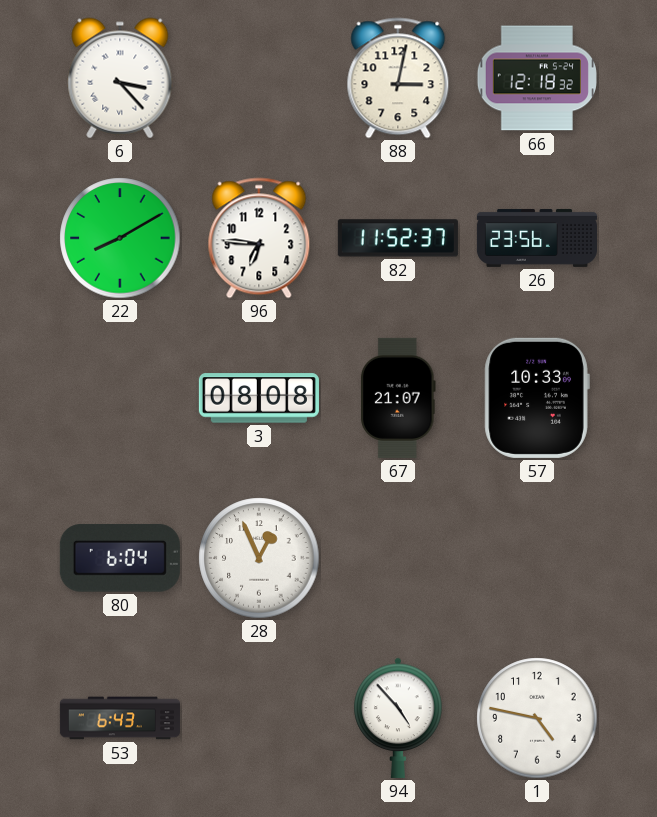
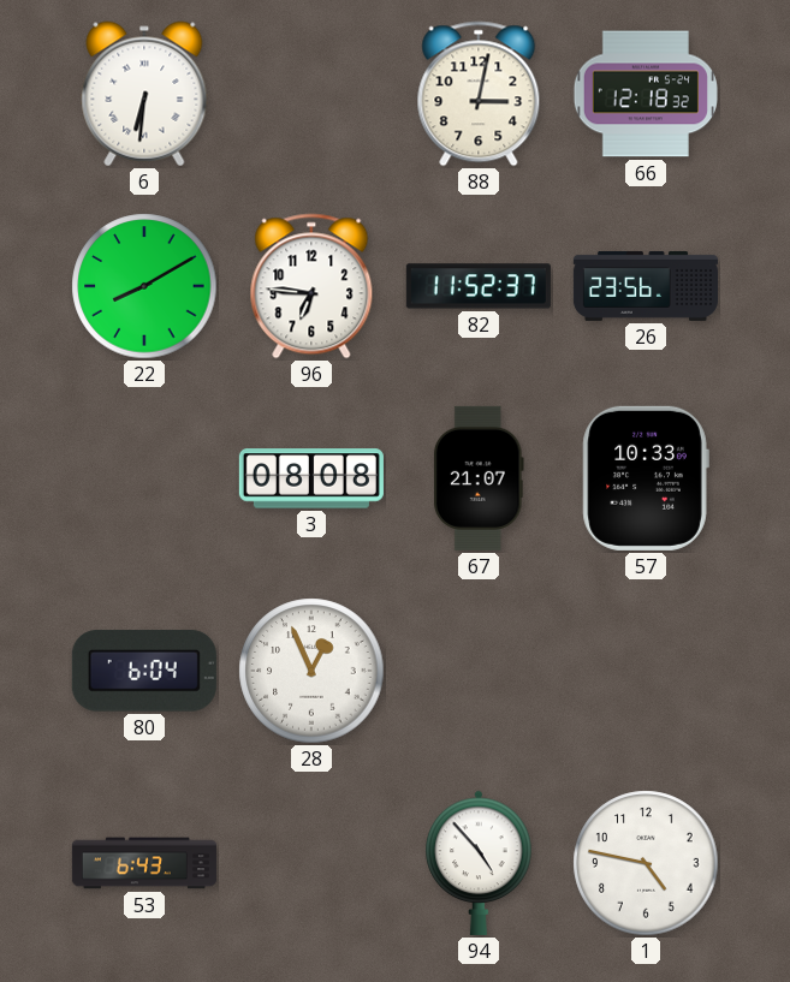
6: 3:23 -> 6:31
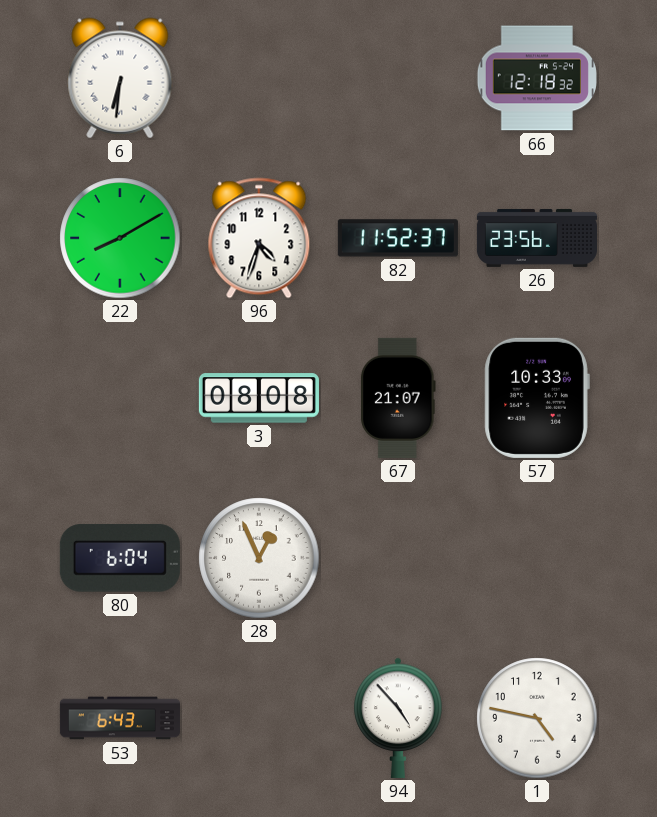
88: 3:02 -> none
96: 6:46 -> 4:33
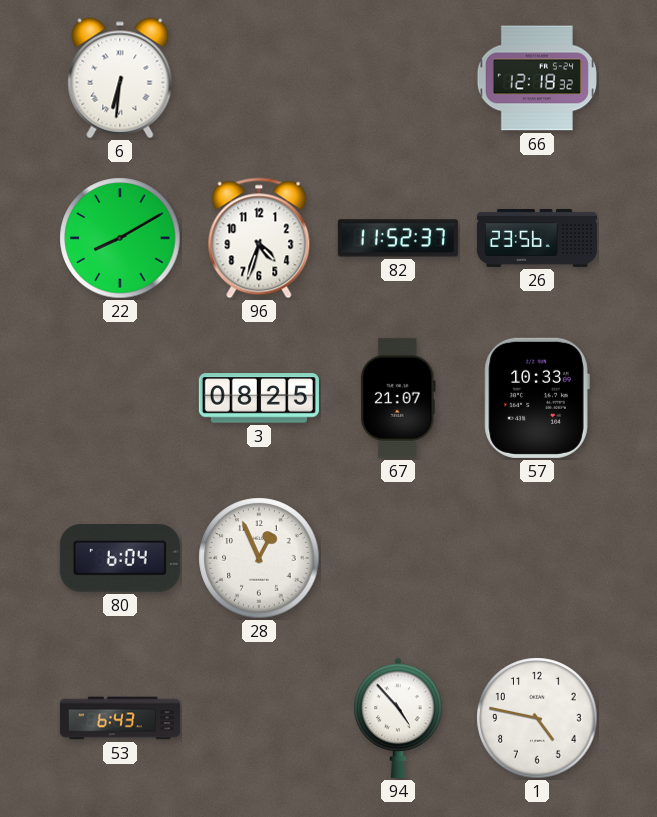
3: 08:08 -> 08:25
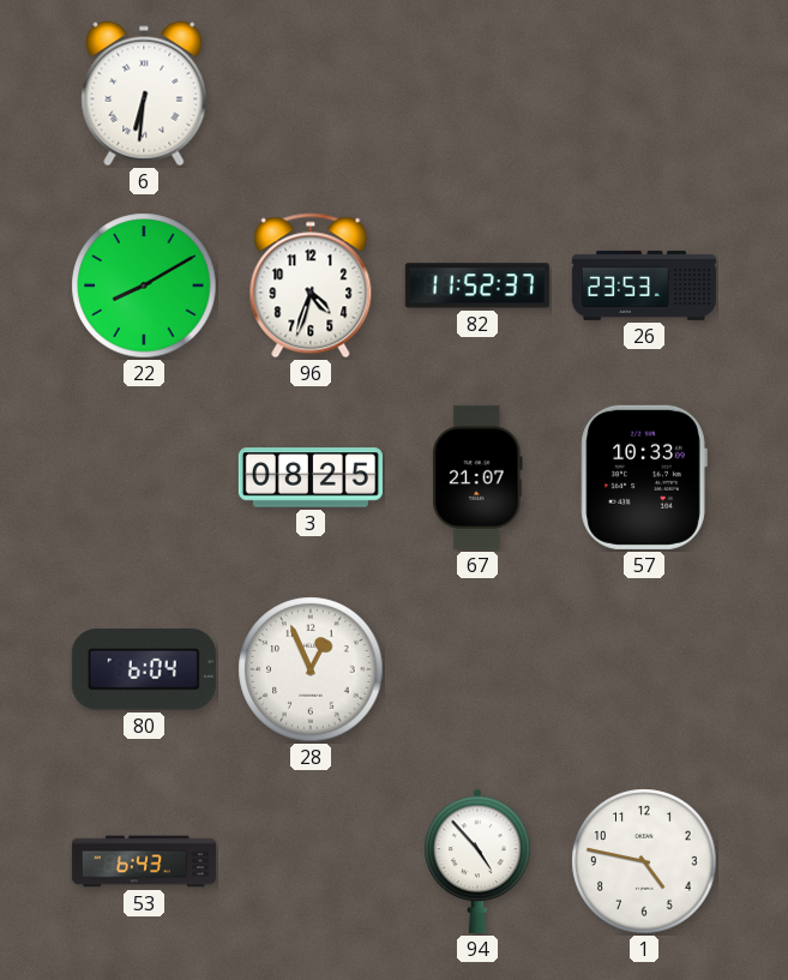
66: 12:18 -> none
26: 23:56 -> 23:53
